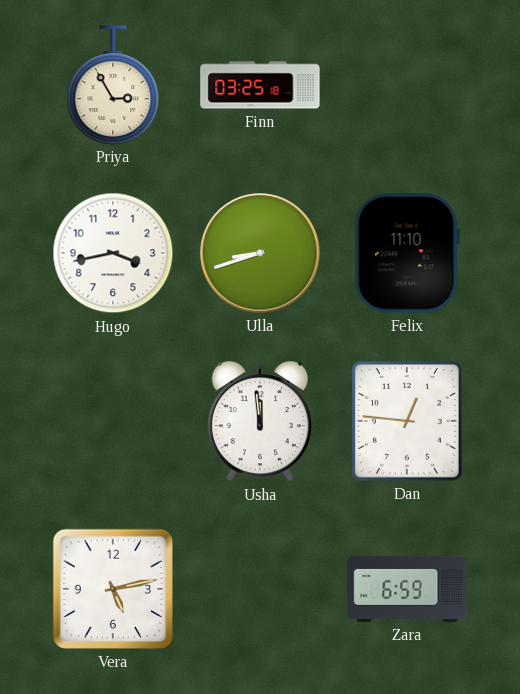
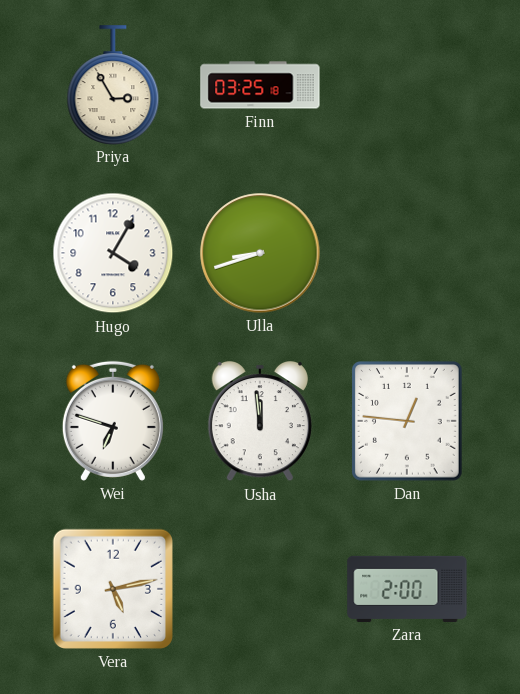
Hugo: 3:43 -> 4:05
Felix: 11:10 -> none
Wei: none -> 6:48
Zara: 6:59 -> 2:00
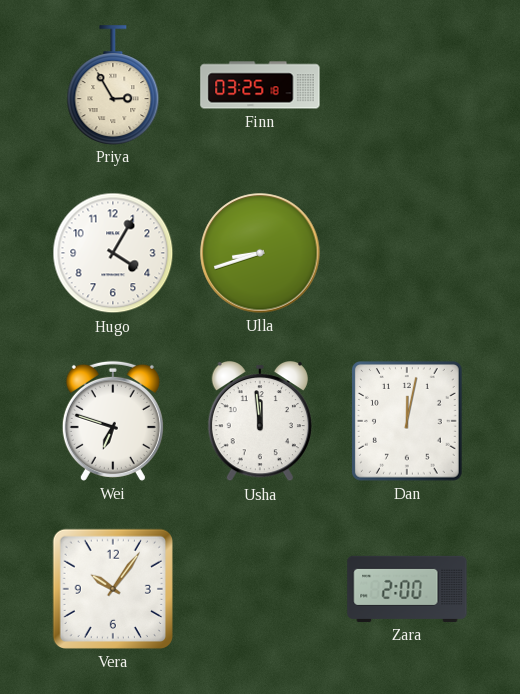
Dan: 12:46 -> 12:02
Vera: 5:13 -> 10:06
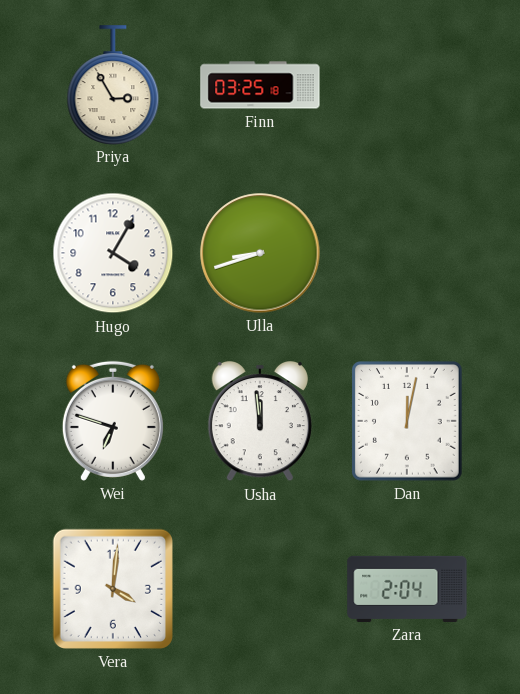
Vera: 10:06 -> 4:01
Zara: 2:00 -> 2:04
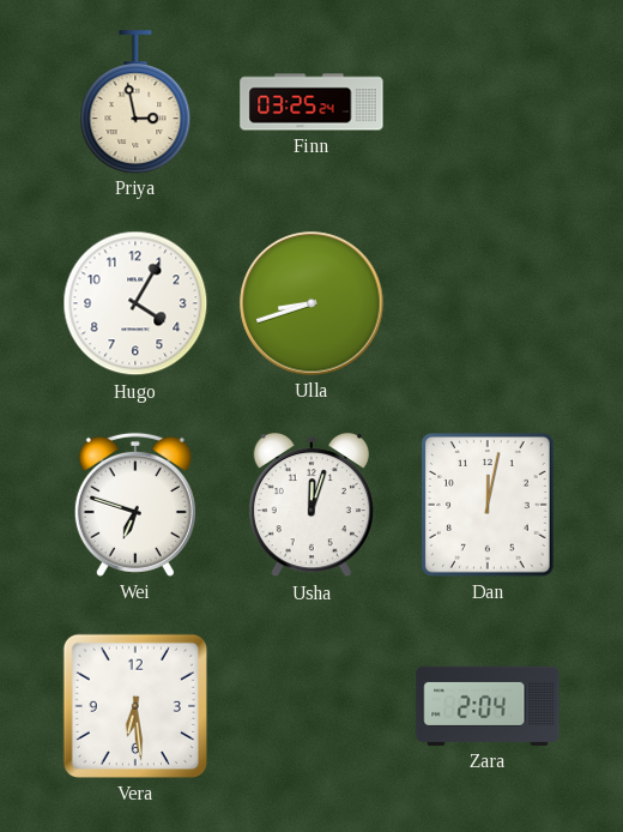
Priya: 2:55 -> 2:58
Finn: 03:25:18 -> 03:25:24
Usha: 11:59 -> 12:03
Vera: 4:01 -> 6:29
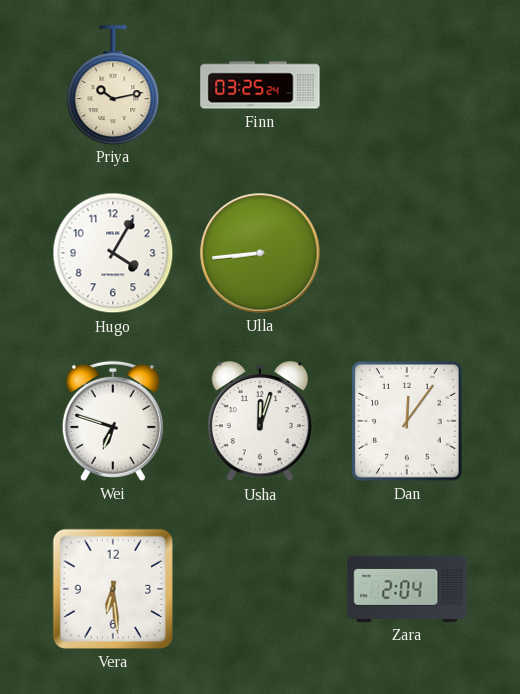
Priya: 2:58 -> 10:13
Ulla: 8:42 -> 8:44
Dan: 12:02 -> 12:06
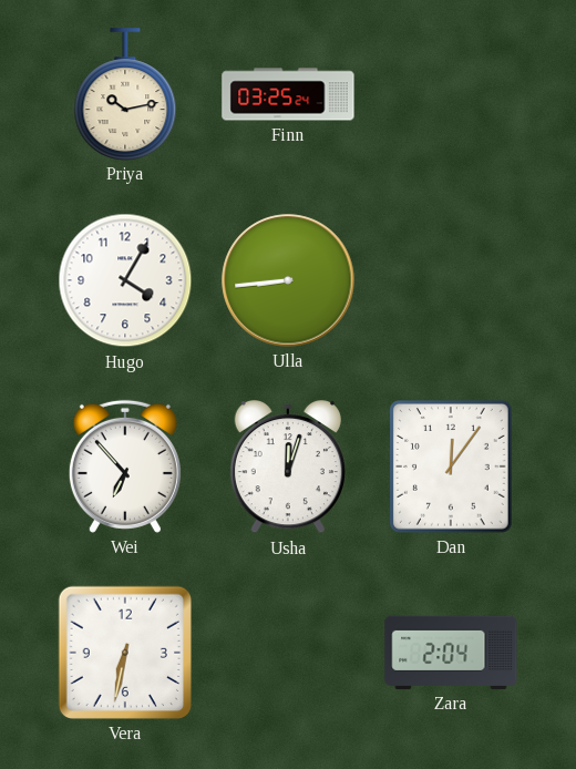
Wei: 6:48 -> 6:53
Vera: 6:29 -> 6:32
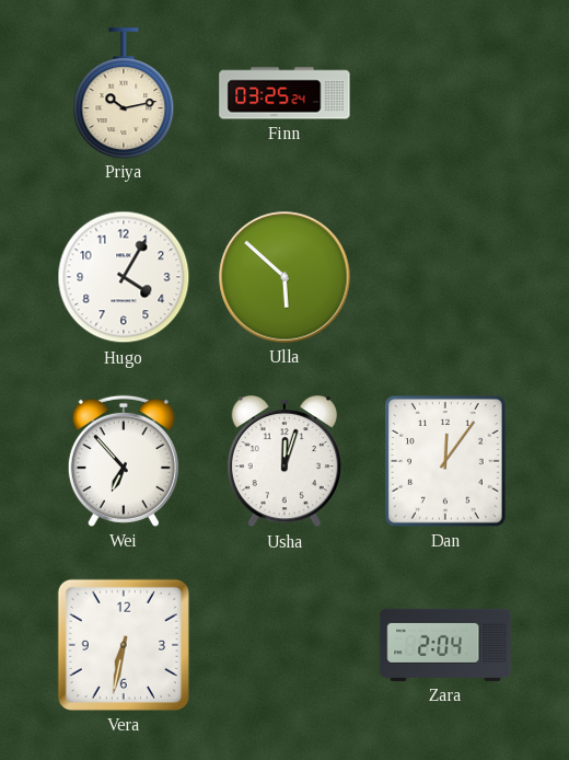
Ulla: 8:44 -> 5:52
